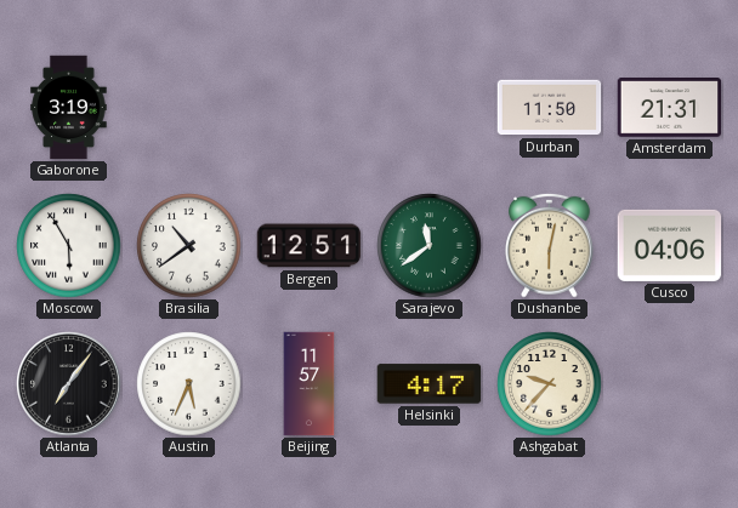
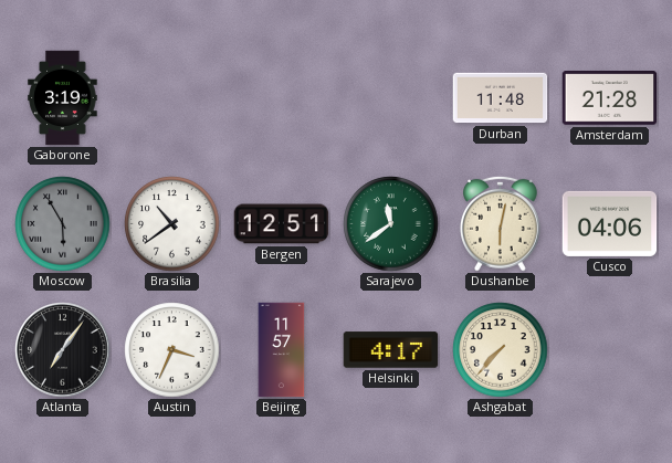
Durban: 11:50 -> 11:48
Amsterdam: 21:31 -> 21:28
Moscow dial: white -> grey
Austin: 5:34 -> 3:34
Ashgabat: 9:37 -> 7:37
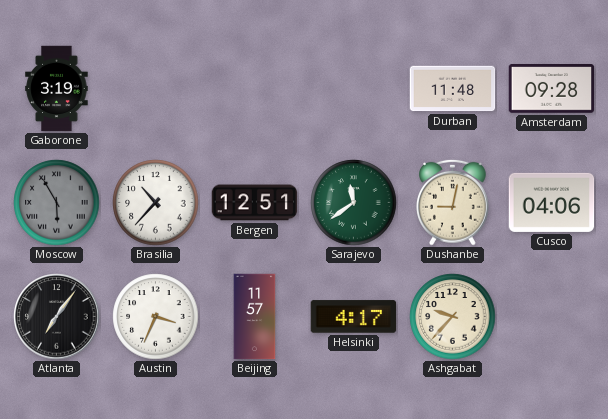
Amsterdam: 21:28 -> 09:28
Brasilia: 10:39 -> 10:37
Dushanbe: 6:02 -> 9:02
Ashgabat: 7:37 -> 9:37
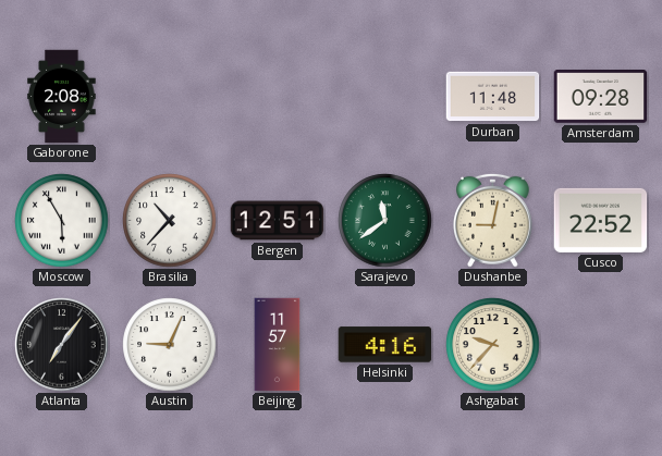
Gaborone: 3:19 -> 2:08
Moscow dial: grey -> white
Cusco: 04:06 -> 22:52
Austin: 3:34 -> 9:04
Helsinki: 4:17 -> 4:16
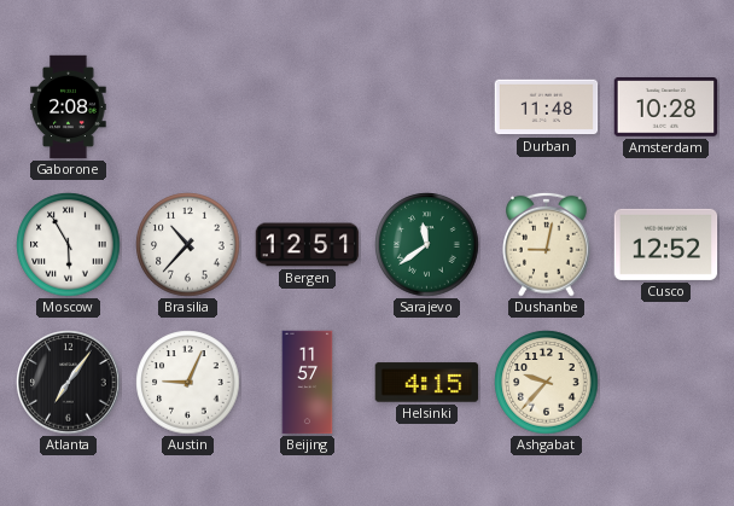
Amsterdam: 09:28 -> 10:28
Cusco: 22:52 -> 12:52
Helsinki: 4:16 -> 4:15
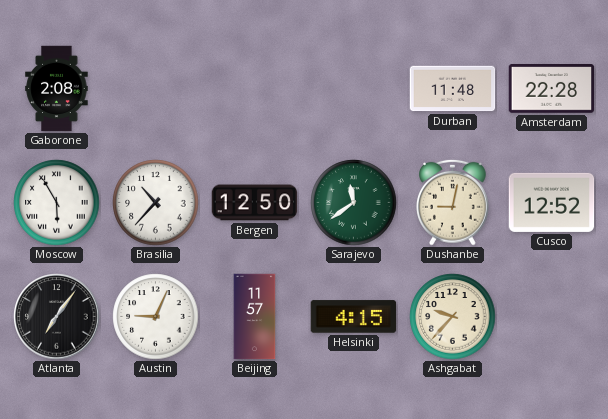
Amsterdam: 10:28 -> 22:28
Bergen: 12:51 -> 12:50
